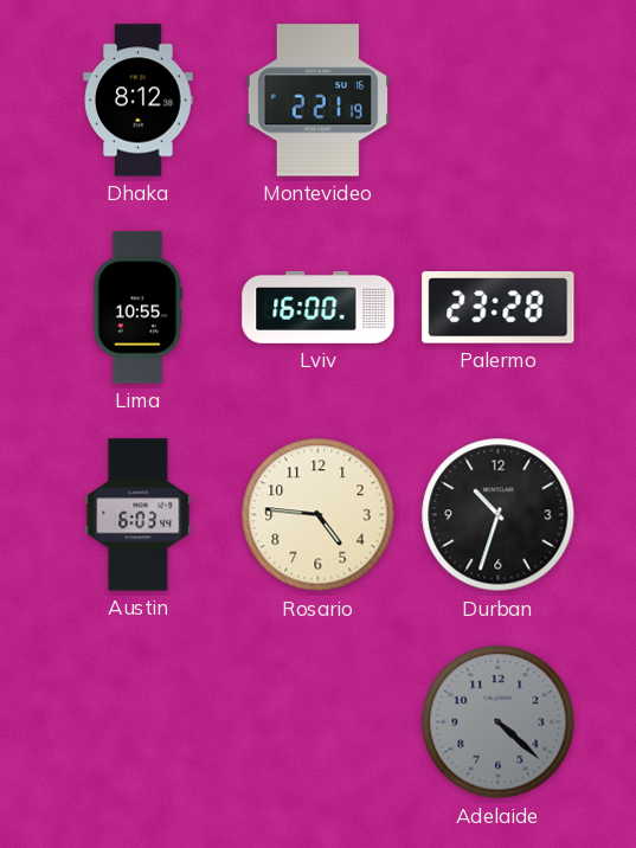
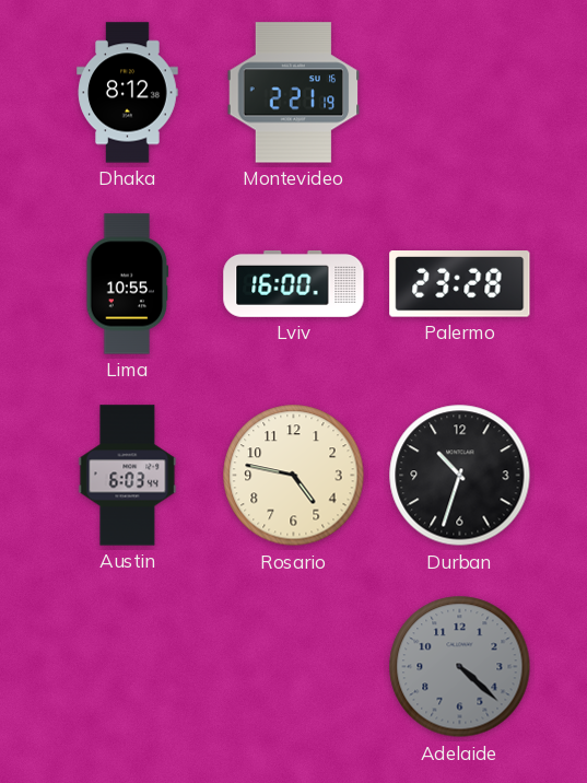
Rosario: 4:46 -> 4:47
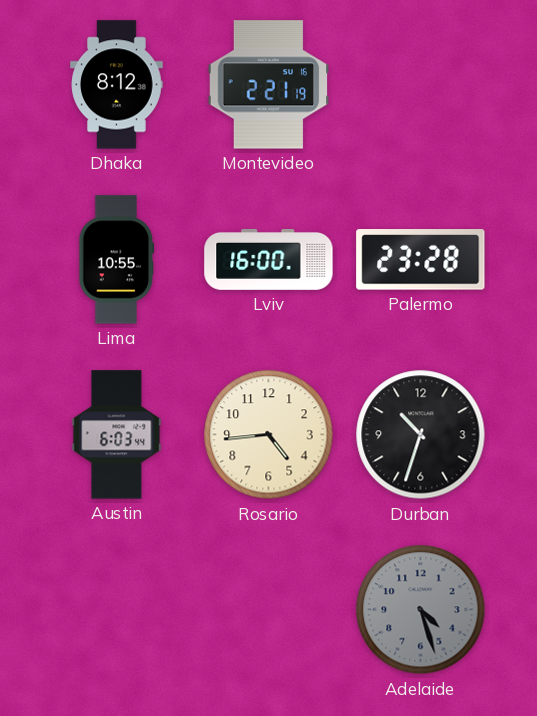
Rosario: 4:47 -> 4:44
Adelaide: 4:22 -> 4:27
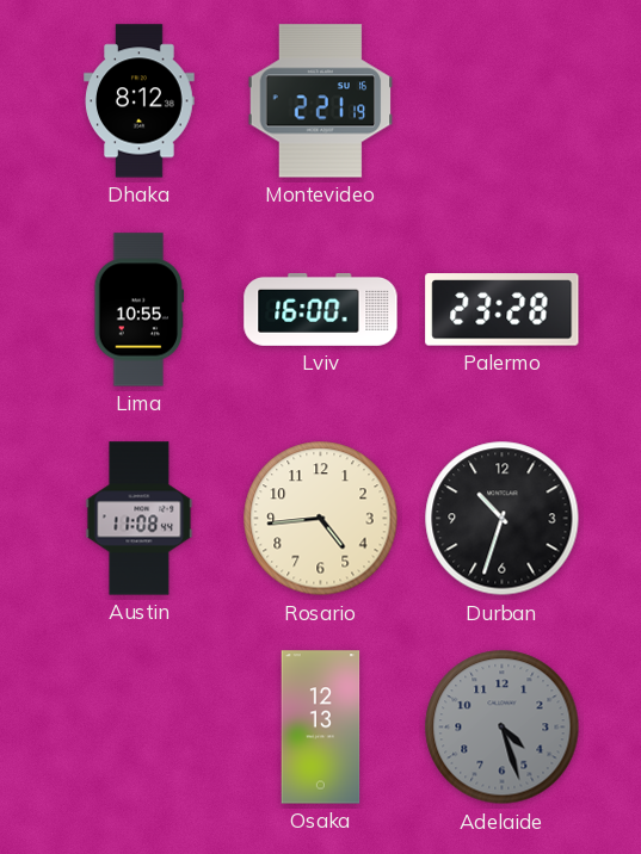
Austin: 6:03 -> 11:08
Osaka: none -> 12:13
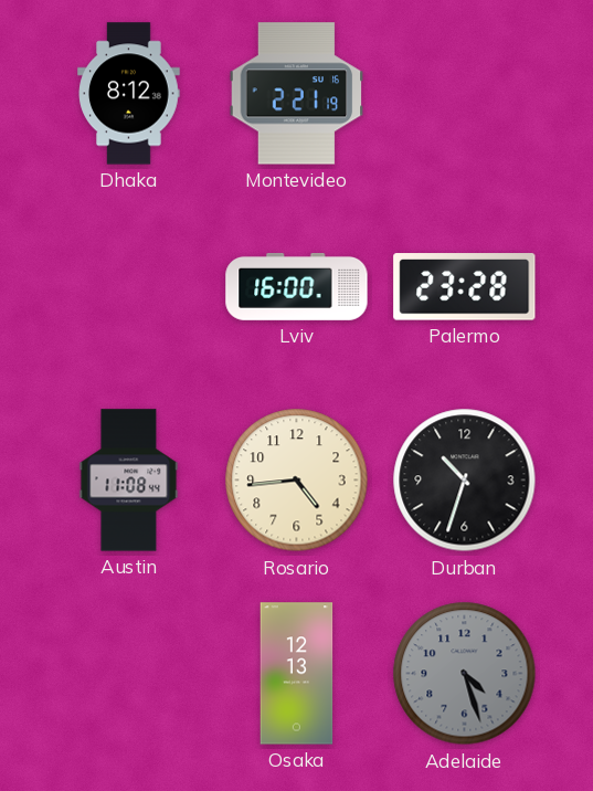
Lima: 10:55 -> none
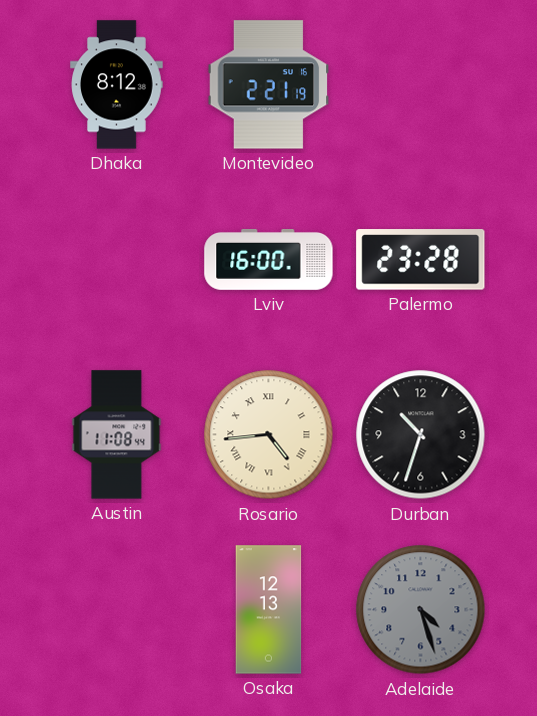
Rosario numerals: Arabic -> Roman
